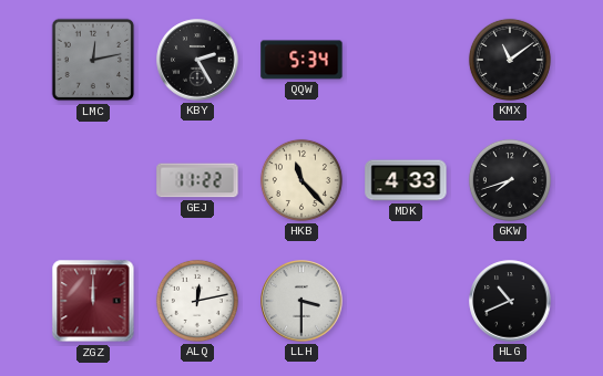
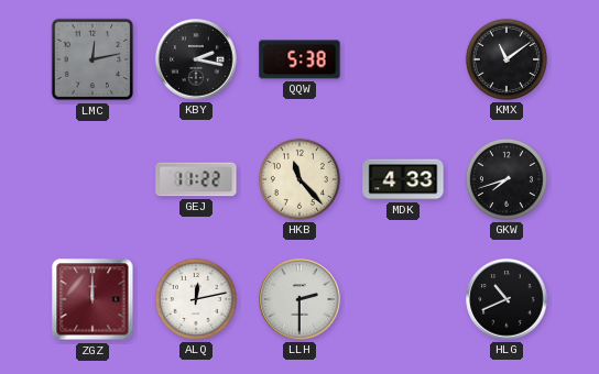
KBY: 2:25 -> 2:17
QQW: 5:34 -> 5:38
LLH: 3:30 -> 2:30
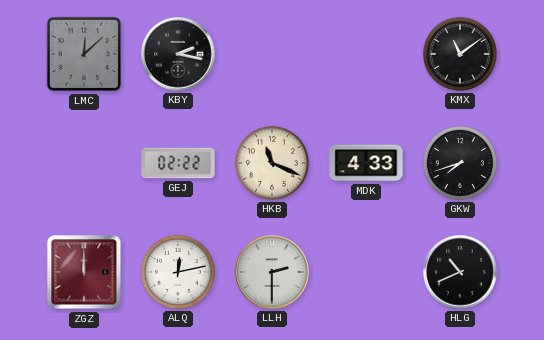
LMC: 12:13 -> 12:08
QQW: 5:38 -> none
GEJ: 11:22 -> 02:22
HKB: 11:23 -> 11:19
